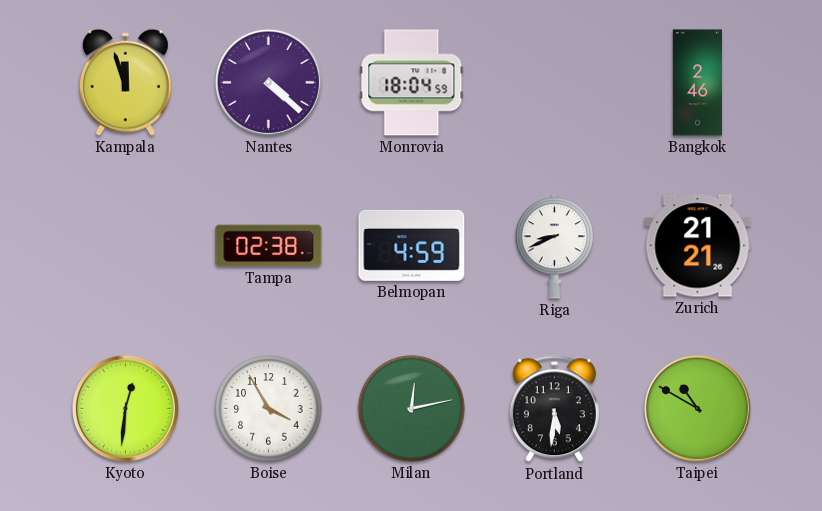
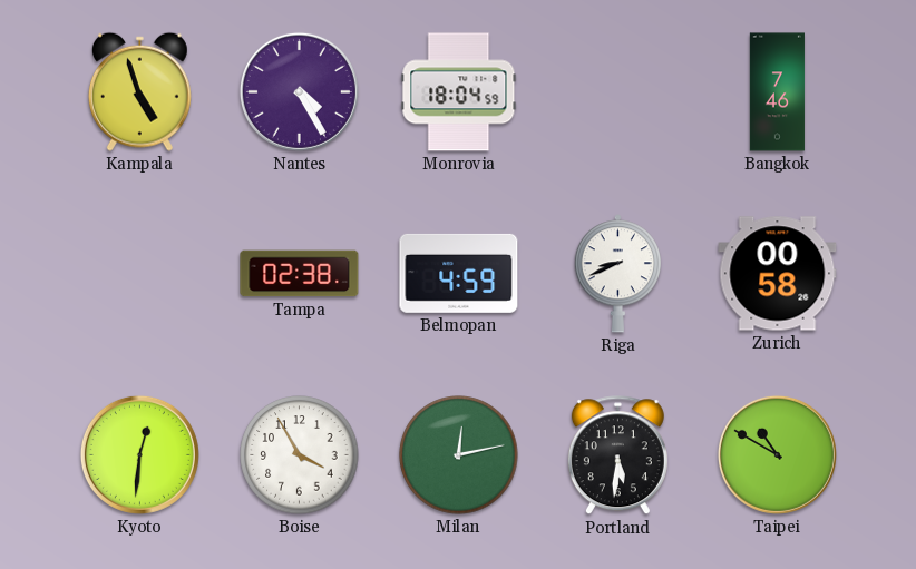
Kampala: 11:57 -> 4:57
Nantes: 4:22 -> 4:25
Bangkok: 2:46 -> 7:46
Zurich: 21:21 -> 00:58
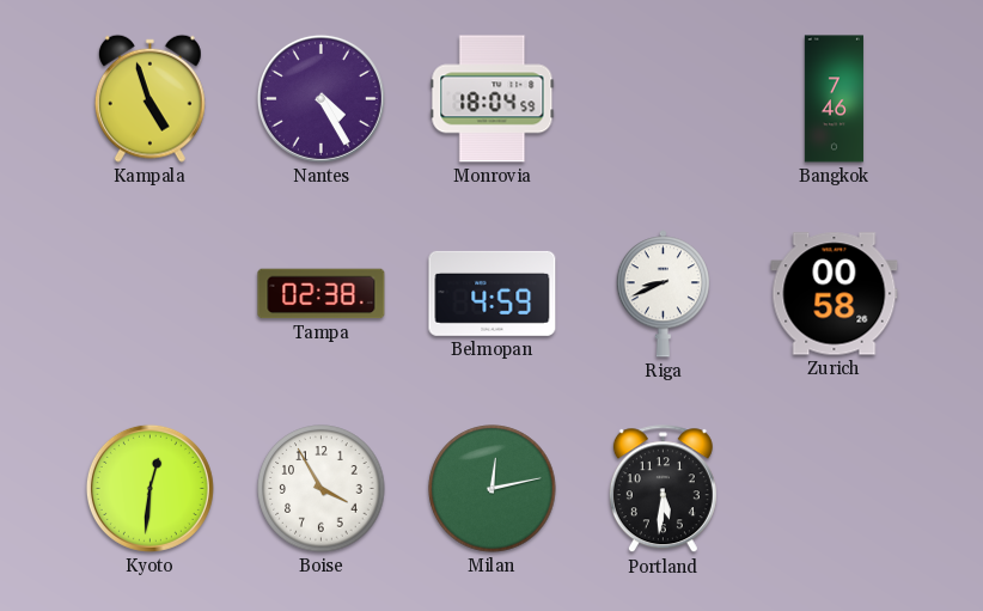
Taipei: 10:50 -> none
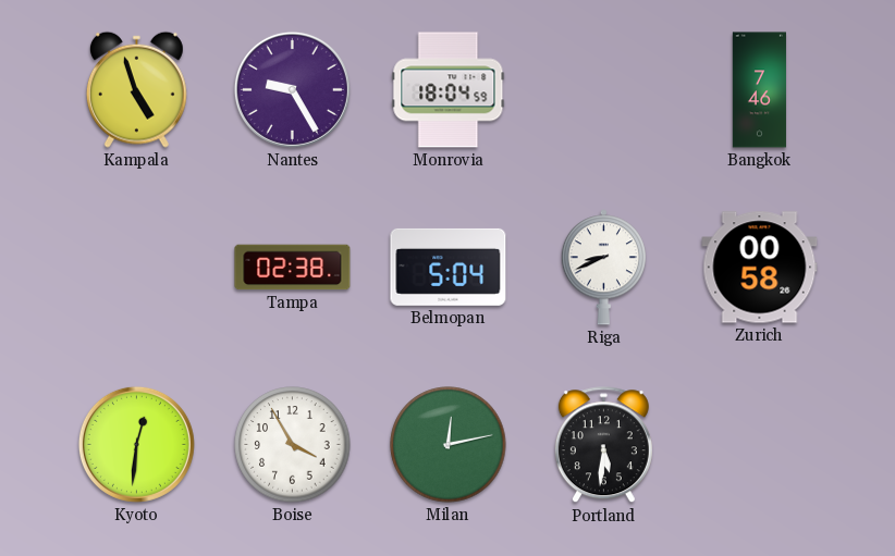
Nantes: 4:25 -> 9:25
Belmopan: 4:59 -> 5:04
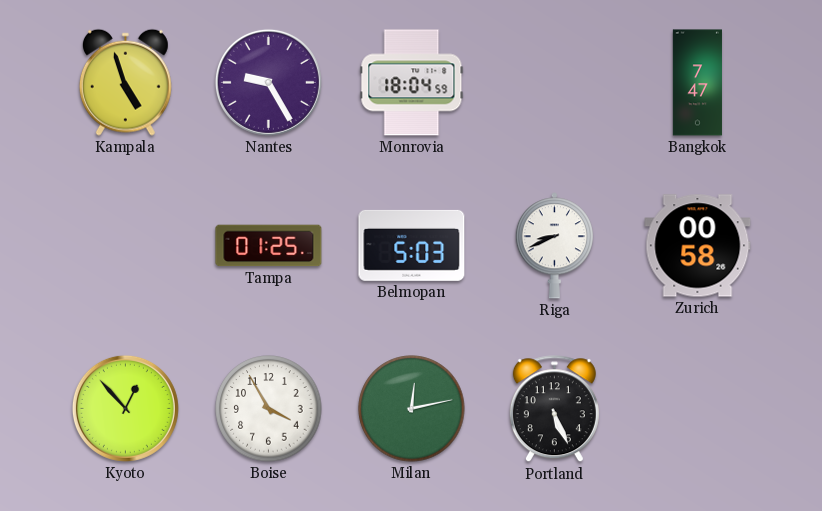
Bangkok: 7:46 -> 7:47
Tampa: 02:38 -> 01:25
Belmopan: 5:04 -> 5:03
Kyoto: 12:31 -> 12:53
Portland: 5:31 -> 5:26
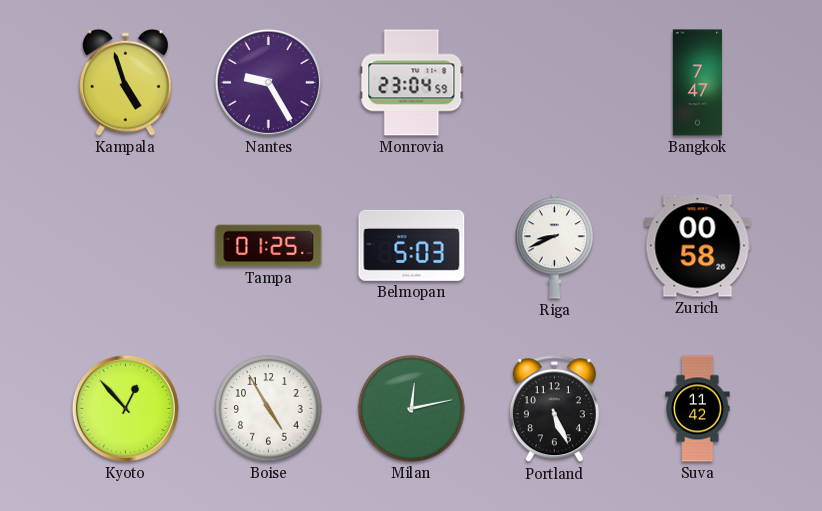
Monrovia: 18:04 -> 23:04
Boise: 3:55 -> 4:55
Suva: none -> 11:42
